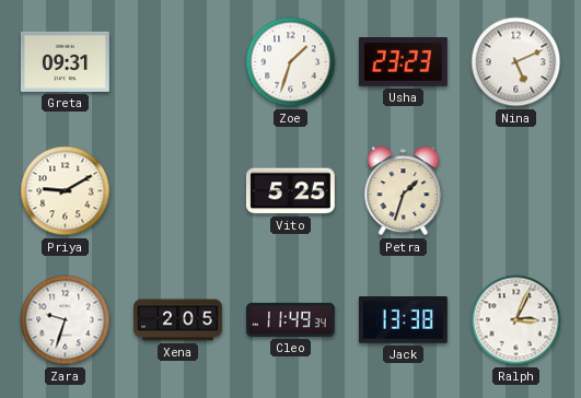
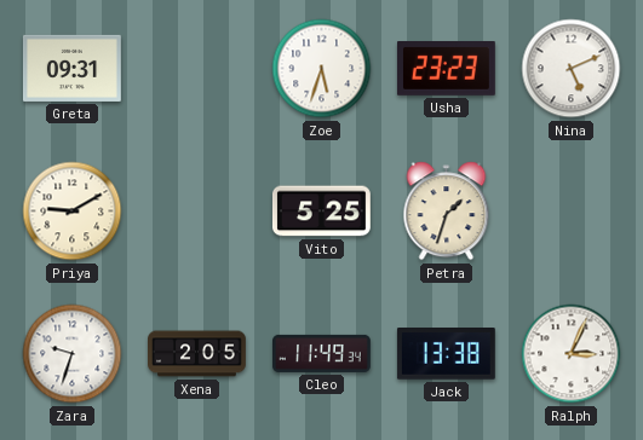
Zoe: 1:33 -> 5:33
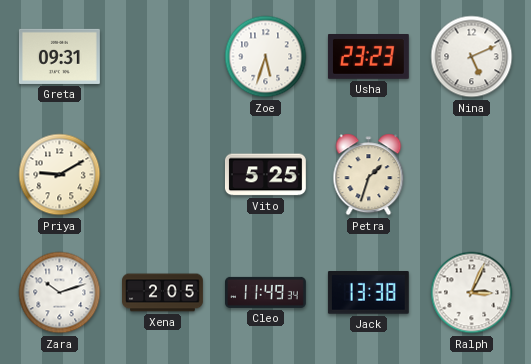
Zara: 9:33 -> 10:12
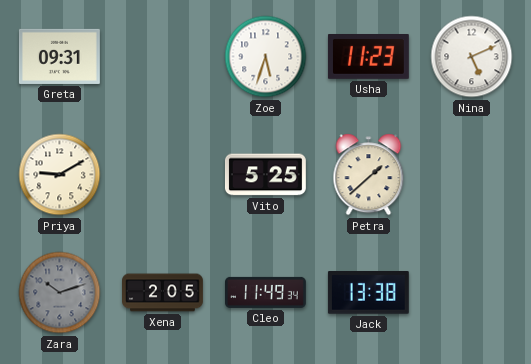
Usha: 23:23 -> 11:23
Petra: 1:33 -> 1:38
Zara dial: white -> grey
Ralph: 3:04 -> none
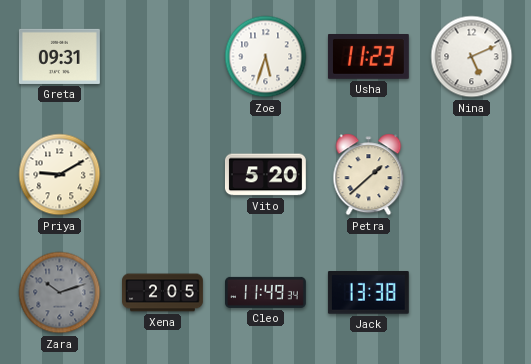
Vito: 5:25 -> 5:20
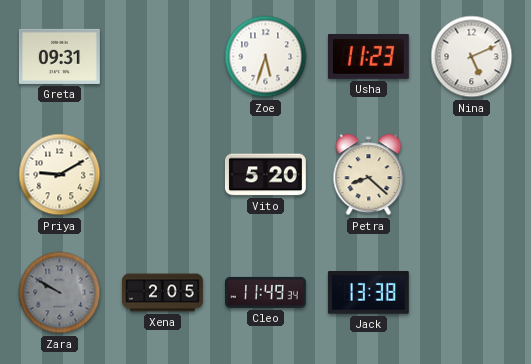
Petra: 1:38 -> 8:22
Zara: 10:12 -> 9:50
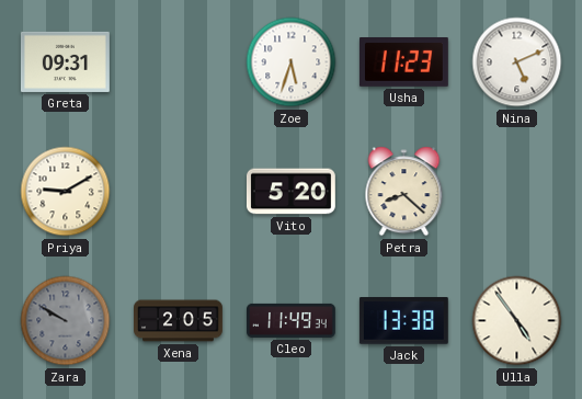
Ulla: none -> 4:54
